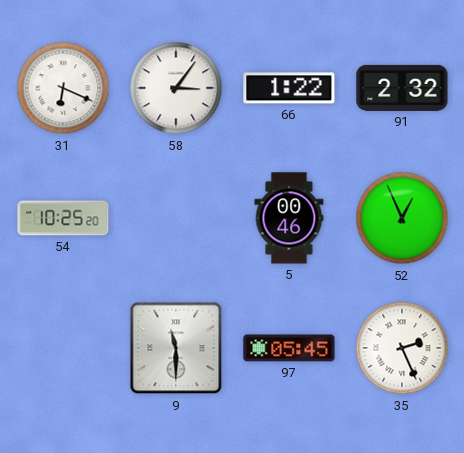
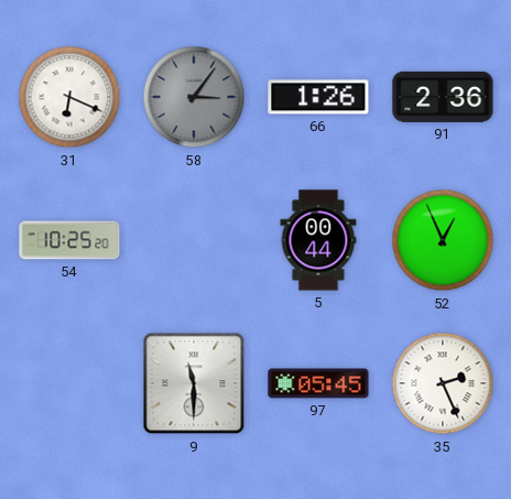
58 dial: white -> grey
66: 1:22 -> 1:26
91: 2:32 -> 2:36
5: 00:46 -> 00:44
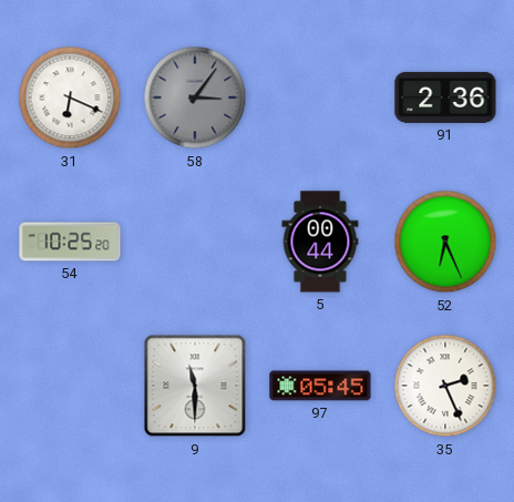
66: 1:26 -> none
52: 12:56 -> 6:26
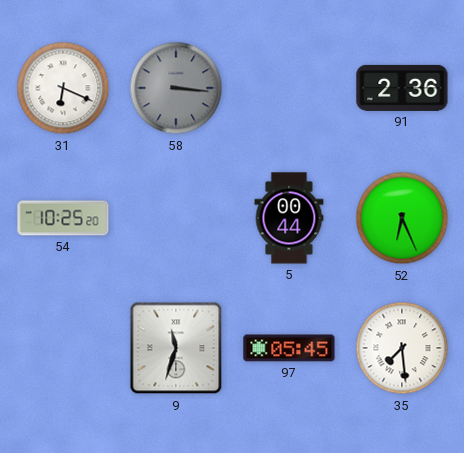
58: 3:06 -> 3:16
9: 11:30 -> 11:33
35: 2:26 -> 7:29
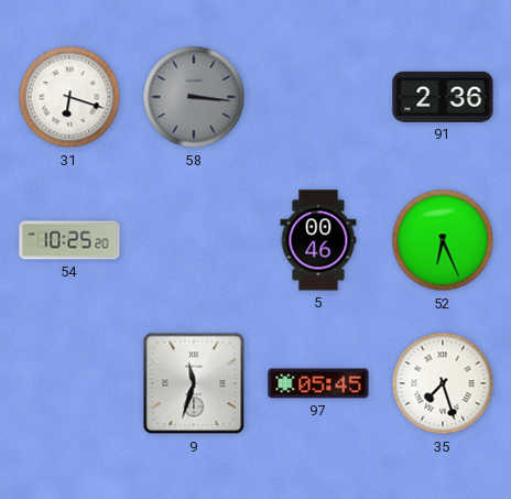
31: 6:19 -> 6:18
5: 00:44 -> 00:46
35: 7:29 -> 7:27
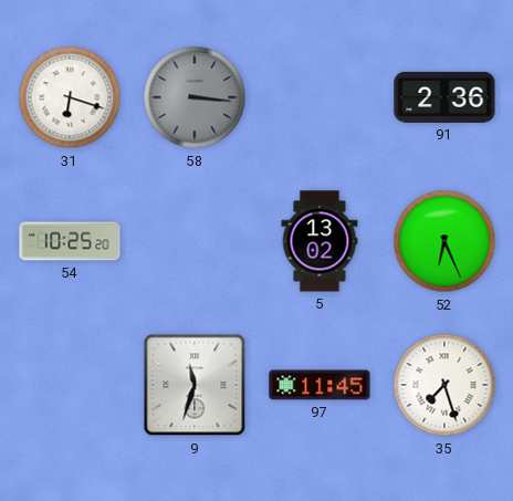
5: 00:46 -> 13:02
97: 05:45 -> 11:45
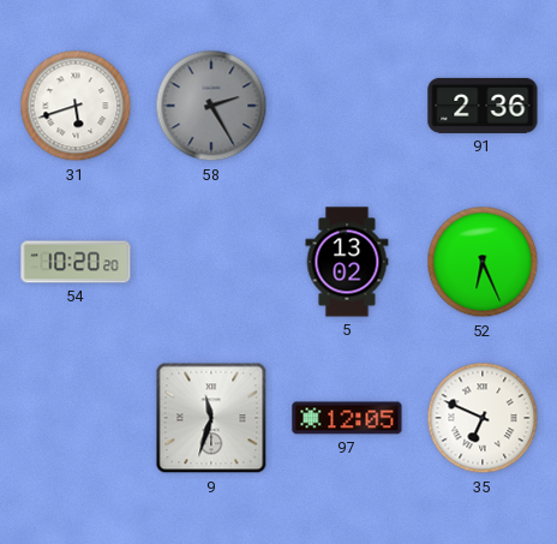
31: 6:18 -> 5:42
58: 3:16 -> 2:25
54: 10:25 -> 10:20
97: 11:45 -> 12:05
35: 7:27 -> 6:49
